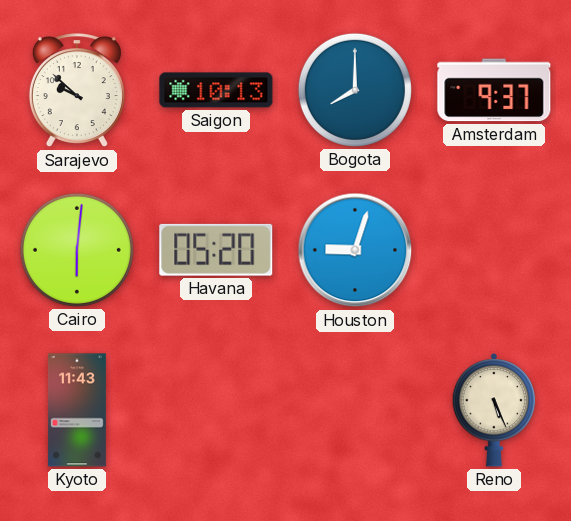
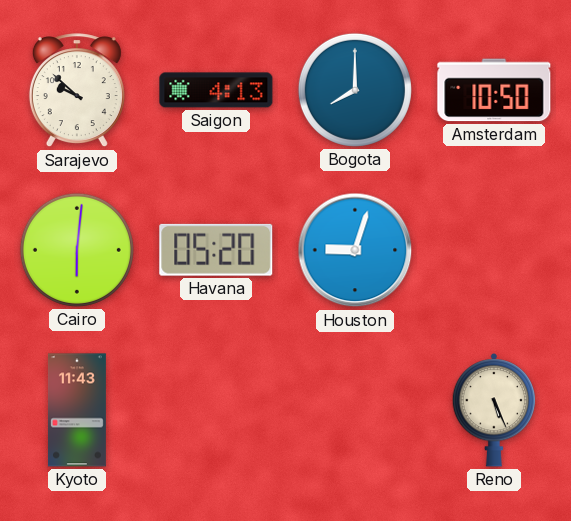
Saigon: 10:13 -> 4:13
Amsterdam: 9:37 -> 10:50
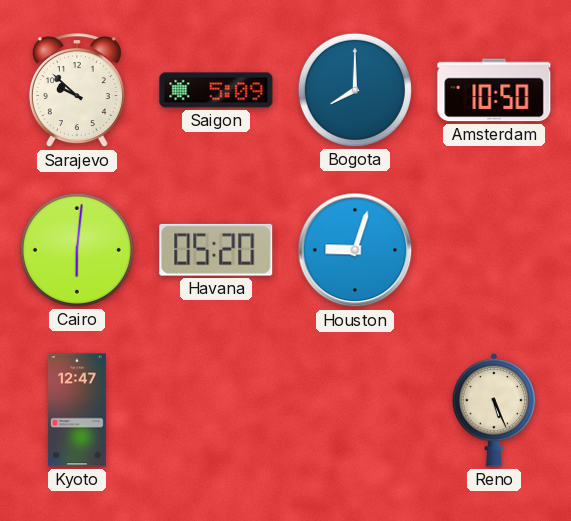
Saigon: 4:13 -> 5:09
Kyoto: 11:43 -> 12:47
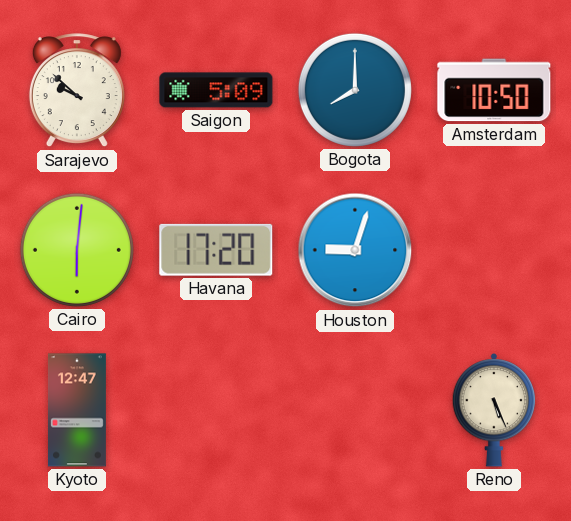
Havana: 05:20 -> 17:20
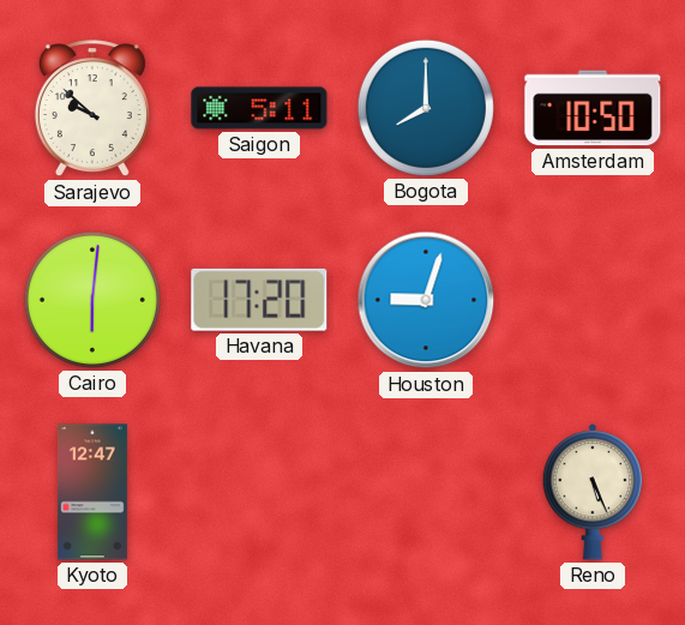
Saigon: 5:09 -> 5:11
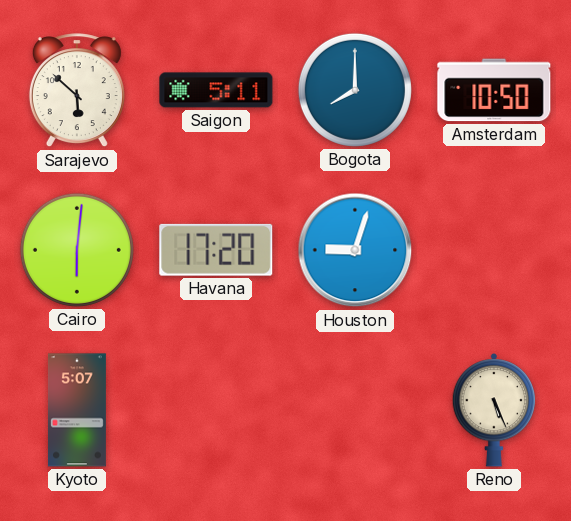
Sarajevo: 9:52 -> 5:52
Kyoto: 12:47 -> 5:07
